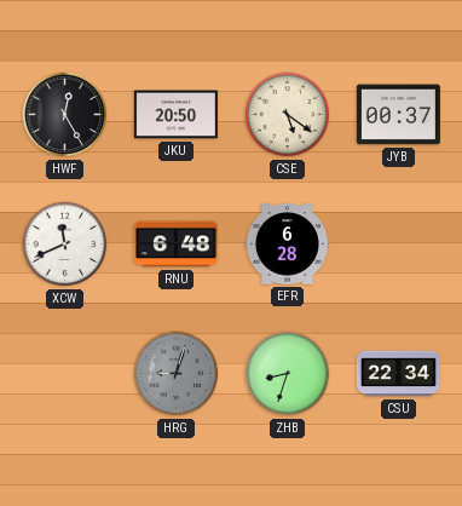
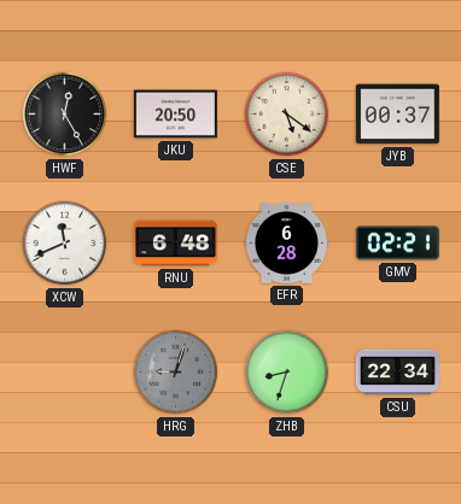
GMV: none -> 02:21
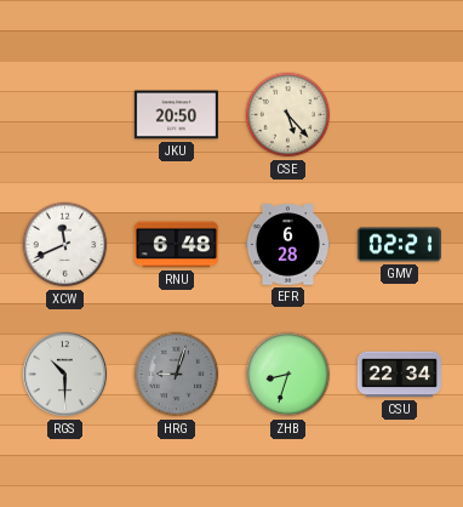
HWF: 12:25 -> none
CSE: 5:21 -> 5:23
JYB: 00:37 -> none
RGS: none -> 10:30
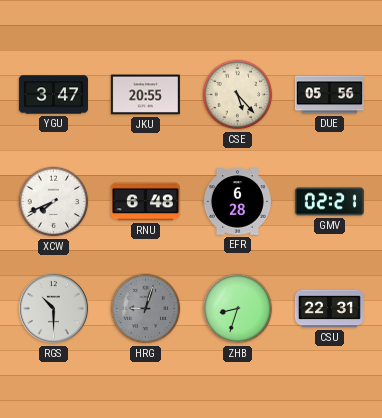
YGU: none -> 3:47
JKU: 20:50 -> 20:55
DUE: none -> 05:56
XCW: 11:41 -> 7:41
CSU: 22:34 -> 22:31
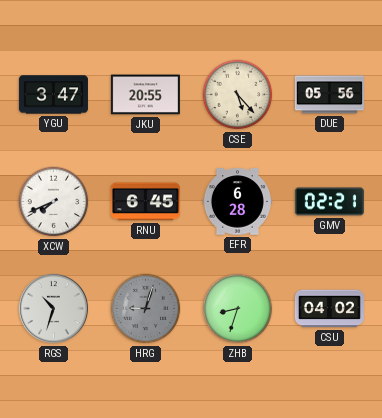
RNU: 6:48 -> 6:45
RGS: 10:30 -> 10:33
CSU: 22:31 -> 04:02
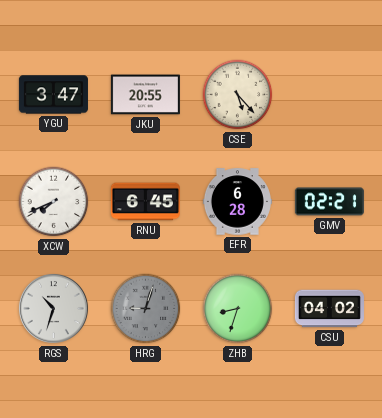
DUE: 05:56 -> none
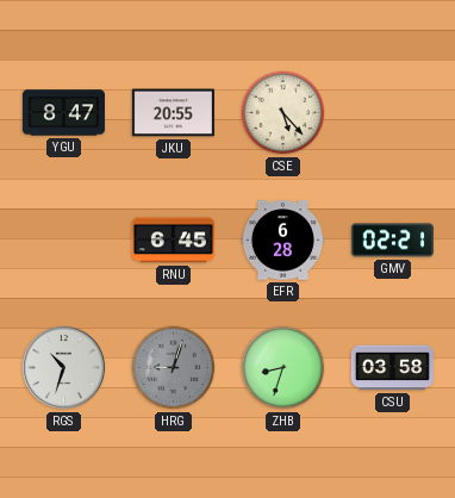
YGU: 3:47 -> 8:47
XCW: 7:41 -> none
CSU: 04:02 -> 03:58
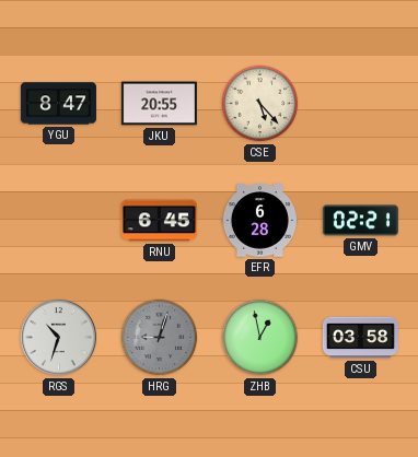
ZHB: 8:33 -> 12:58
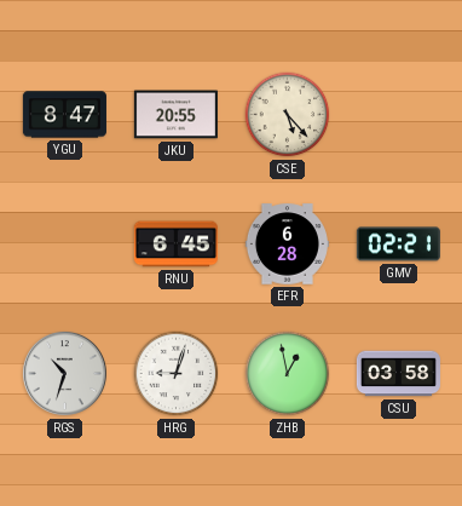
HRG dial: grey -> white
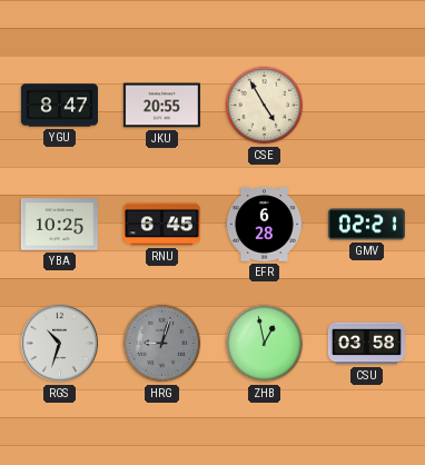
CSE: 5:23 -> 4:55
YBA: none -> 10:25
HRG dial: white -> grey
